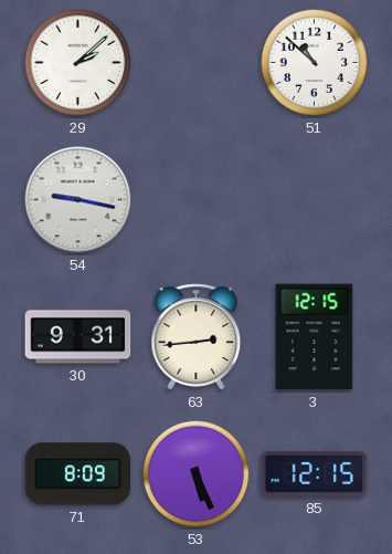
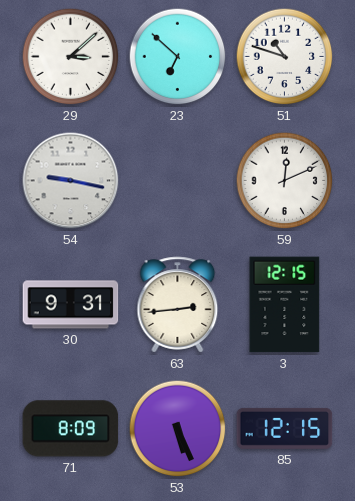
29: 2:08 -> 3:08
23: none -> 6:52
51: 10:52 -> 10:48
59: none -> 12:11
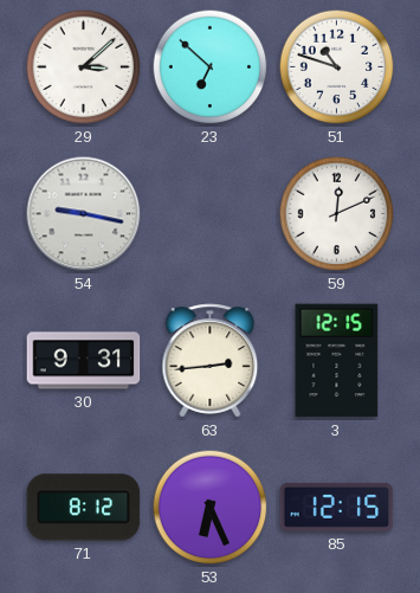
71: 8:09 -> 8:12
53: 5:26 -> 6:26
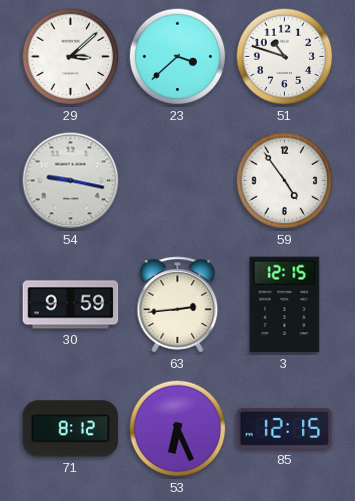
23: 6:52 -> 3:38
59: 12:11 -> 4:54
30: 9:31 -> 9:59
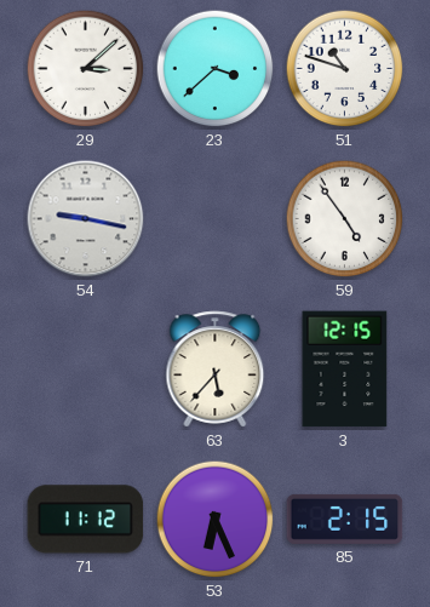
30: 9:59 -> none
63: 2:44 -> 5:37
71: 8:12 -> 11:12
85: 12:15 -> 2:15
